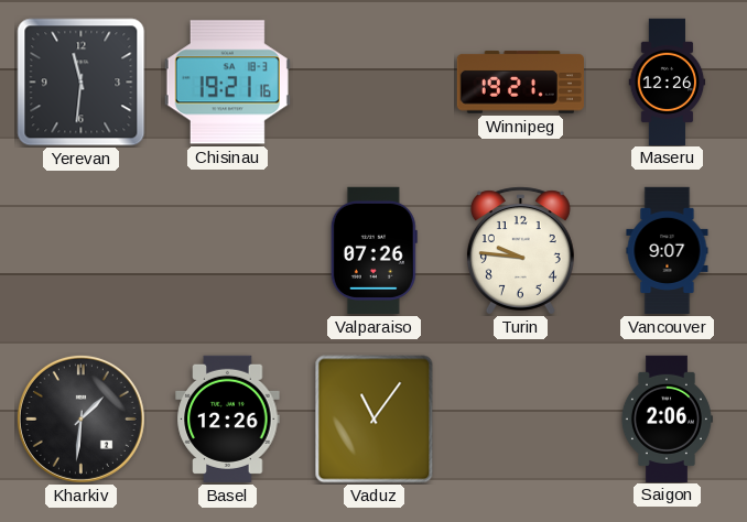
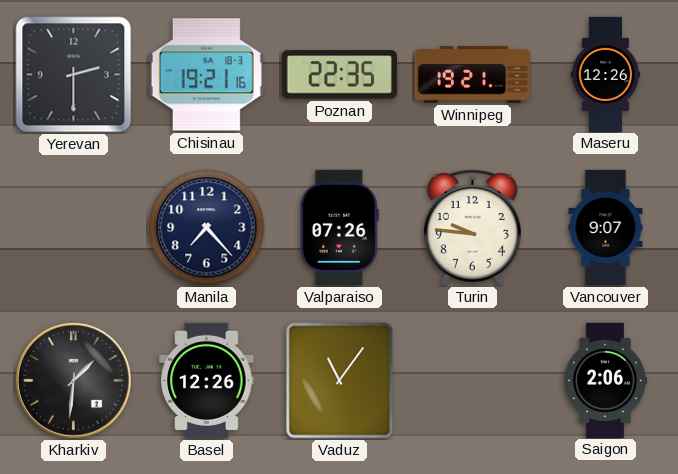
Yerevan: 11:31 -> 2:30
Poznan: none -> 22:35
Manila: none -> 7:23
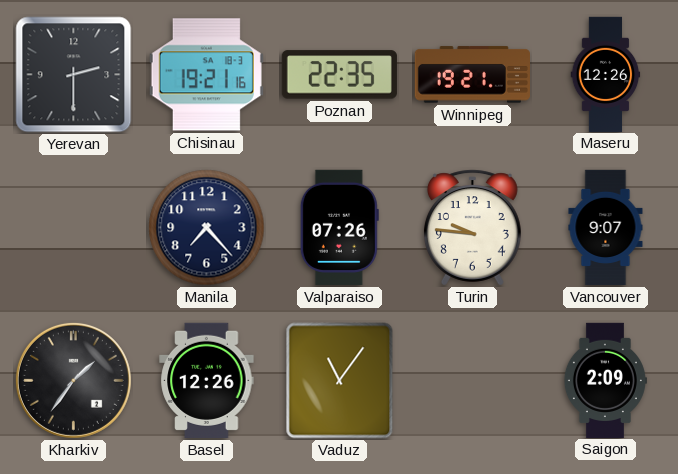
Kharkiv: 1:31 -> 1:36
Saigon: 2:06 -> 2:09
